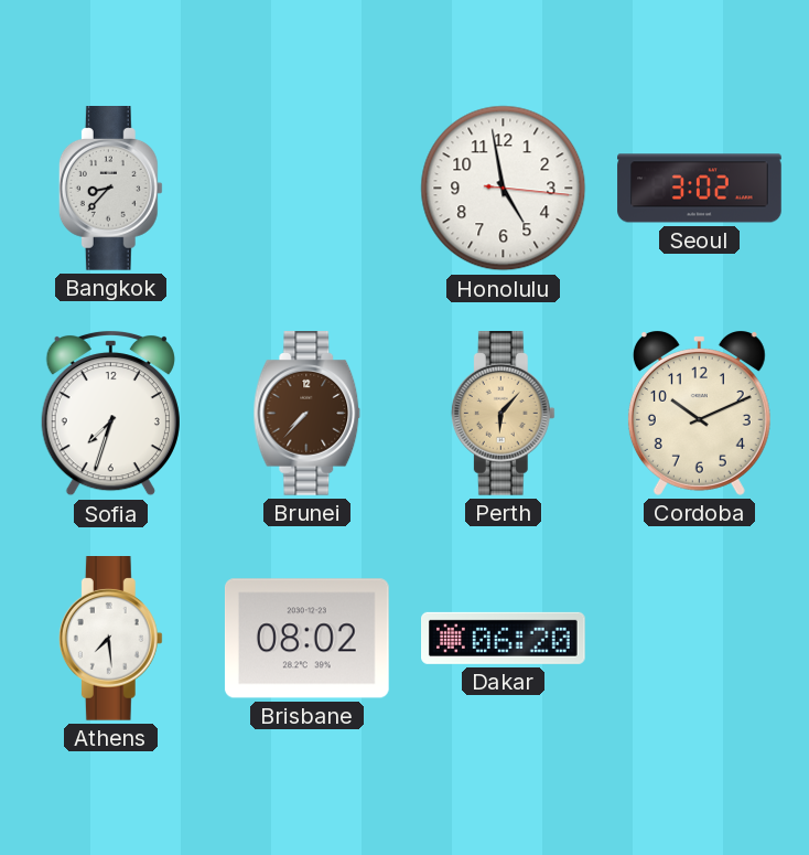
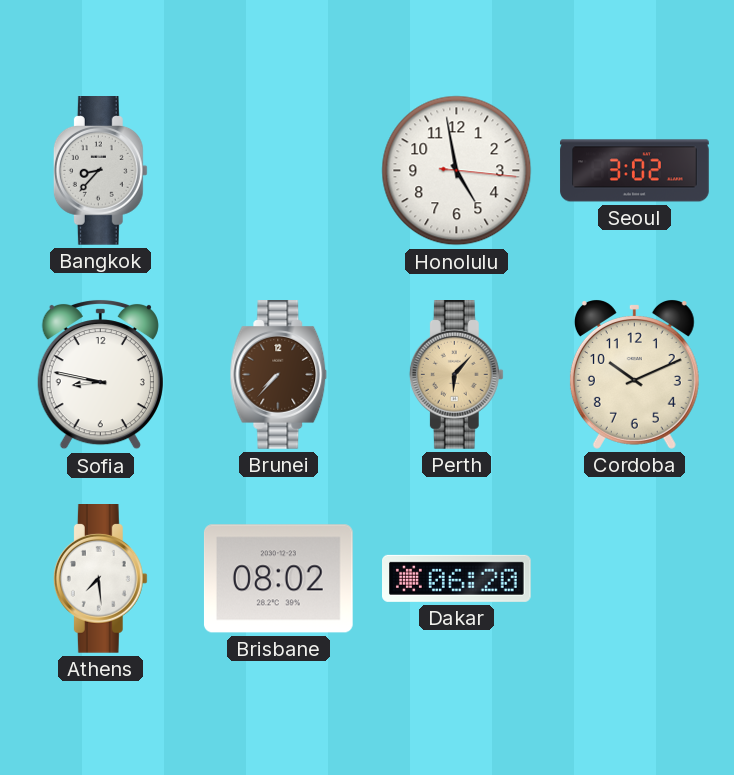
Sofia: 7:33 -> 8:47
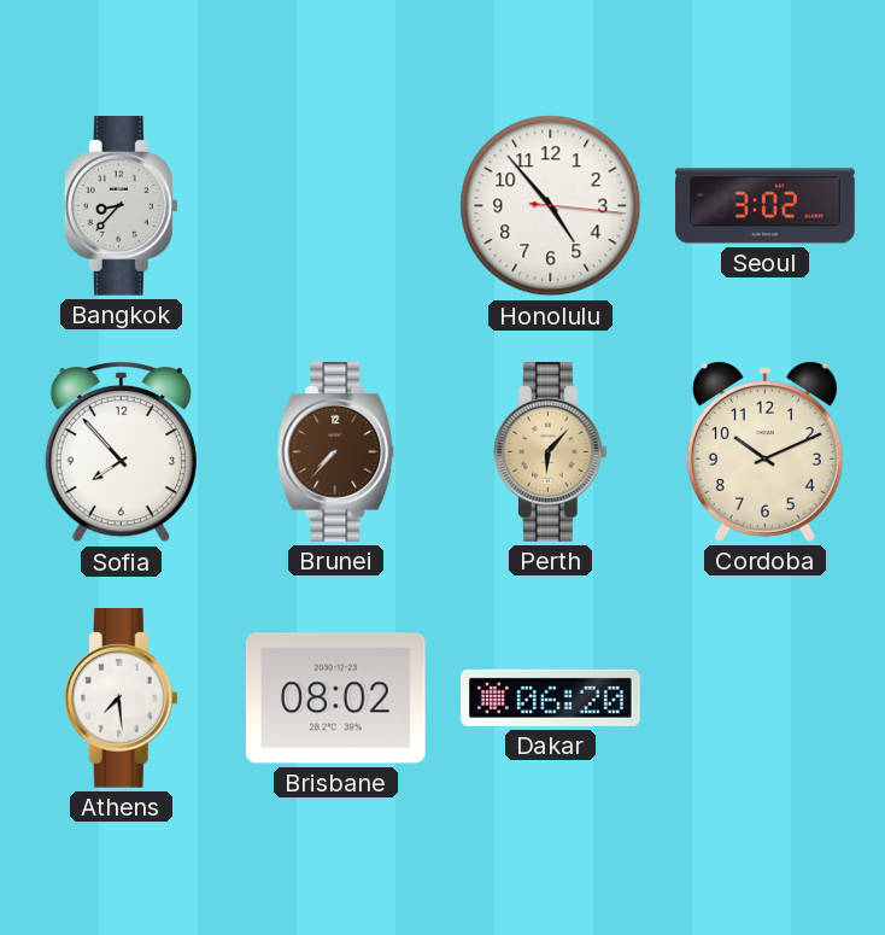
Honolulu: 4:58 -> 4:53
Sofia: 8:47 -> 7:53
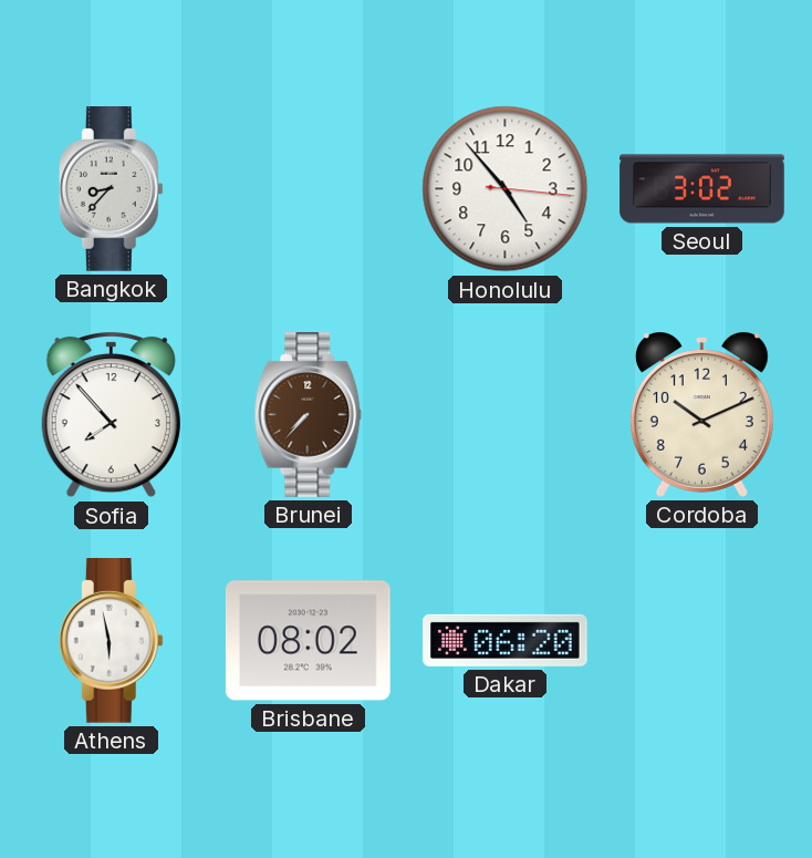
Perth: 6:07 -> none
Athens: 7:29 -> 5:58
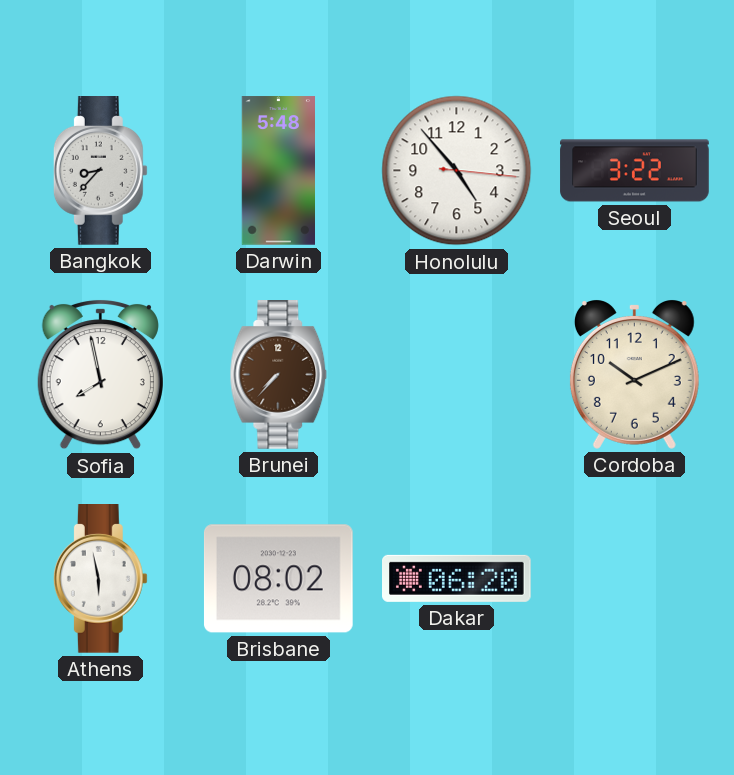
Darwin: none -> 5:48
Seoul: 3:02 -> 3:22
Sofia: 7:53 -> 7:58
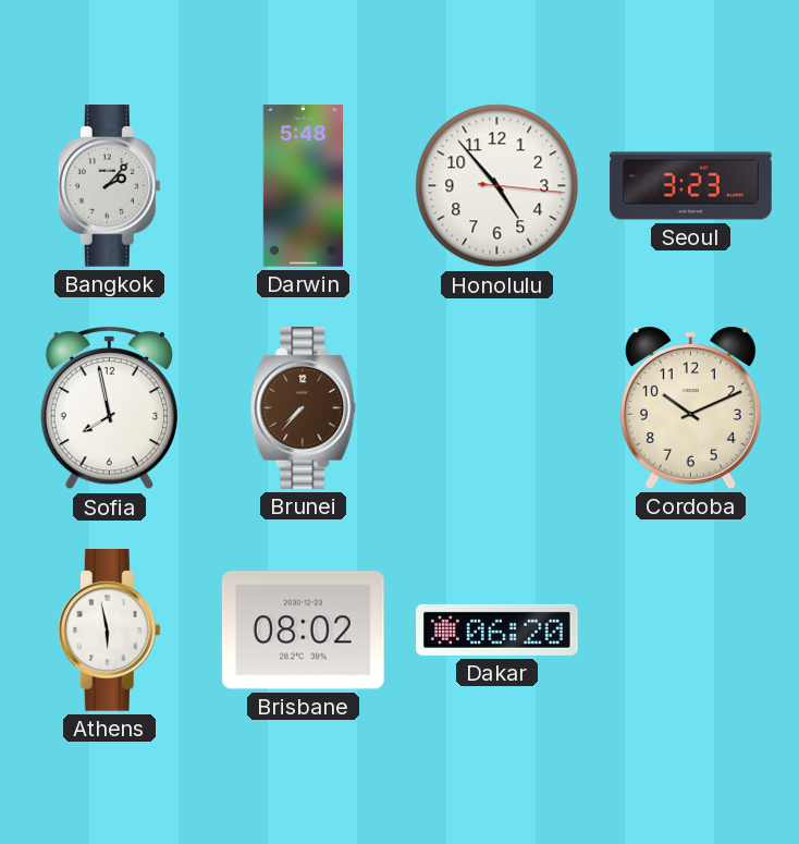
Bangkok: 8:37 -> 2:07
Seoul: 3:22 -> 3:23
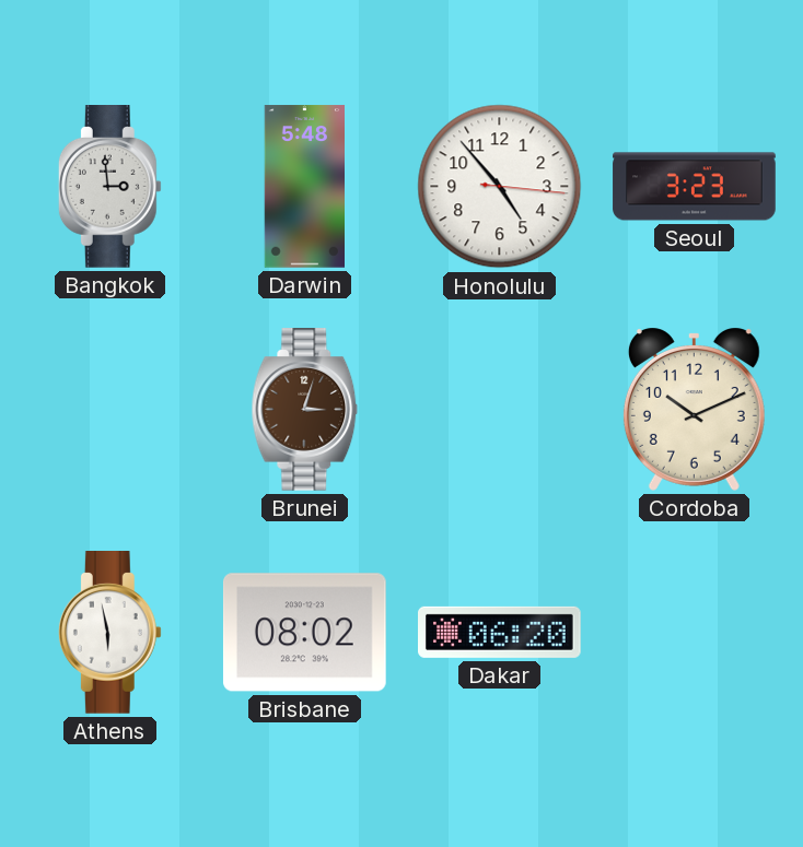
Bangkok: 2:07 -> 2:59
Sofia: 7:58 -> none
Brunei: 7:37 -> 3:03
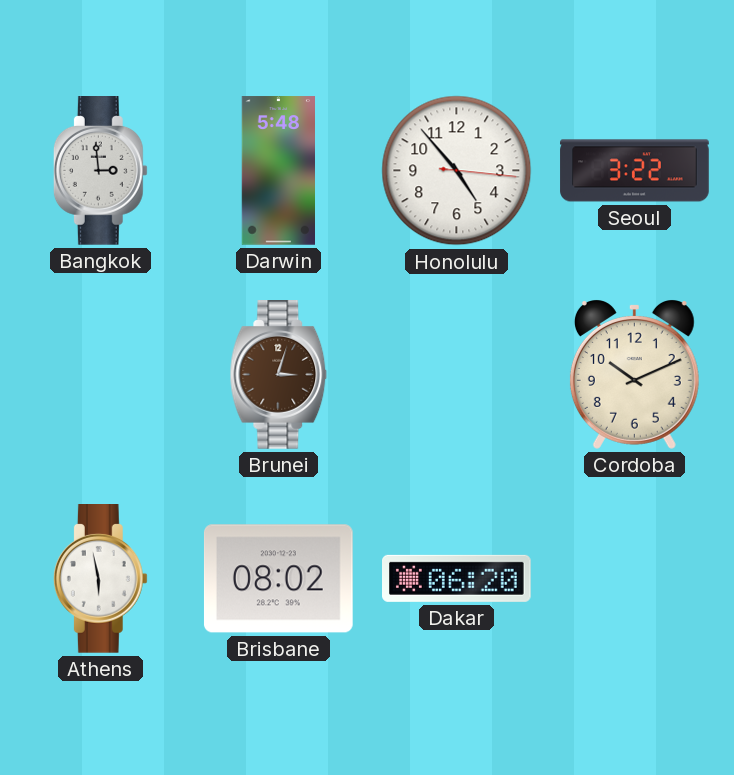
Seoul: 3:23 -> 3:22
